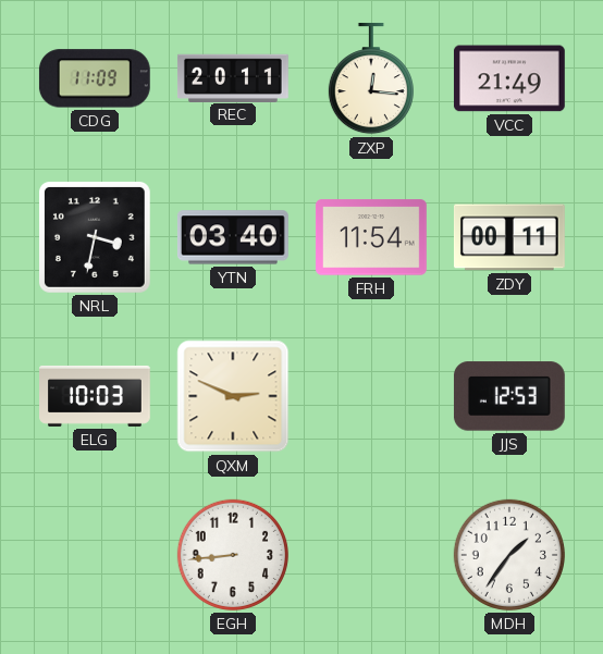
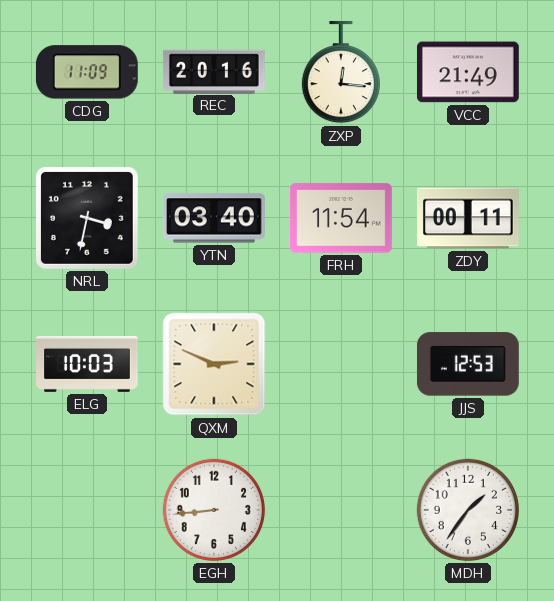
REC: 20:11 -> 20:16
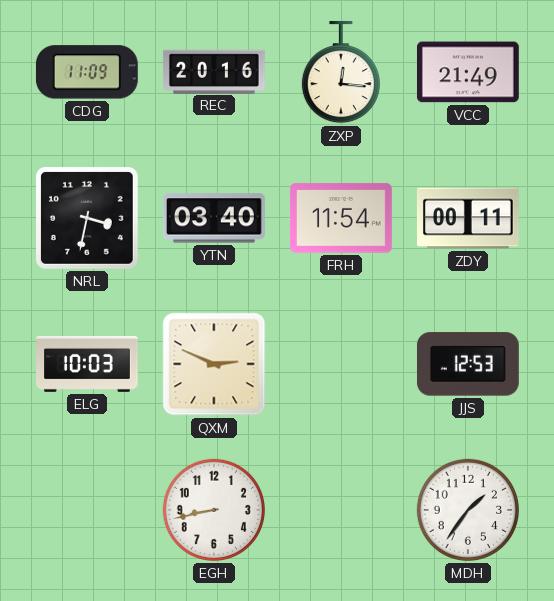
EGH: 8:44 -> 8:43
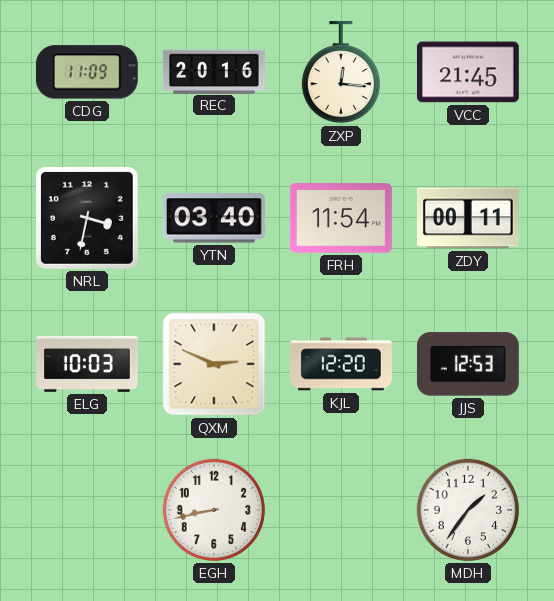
VCC: 21:49 -> 21:45
KJL: none -> 12:20
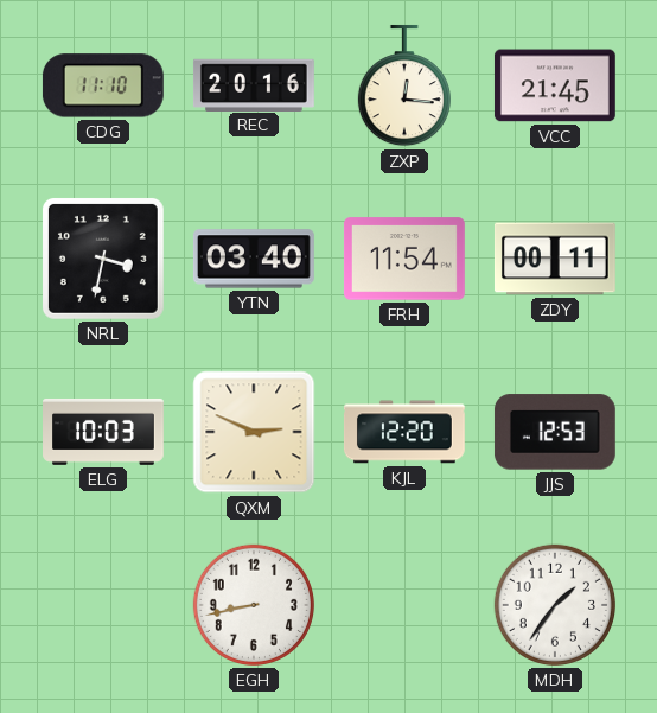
CDG: 11:09 -> 11:10
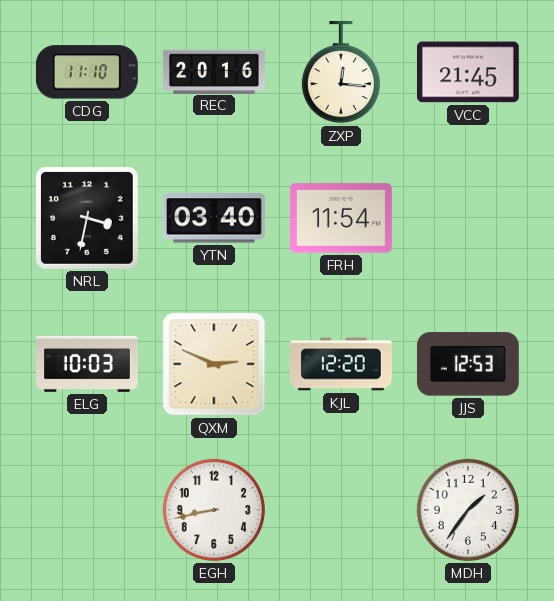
ZDY: 00:11 -> none
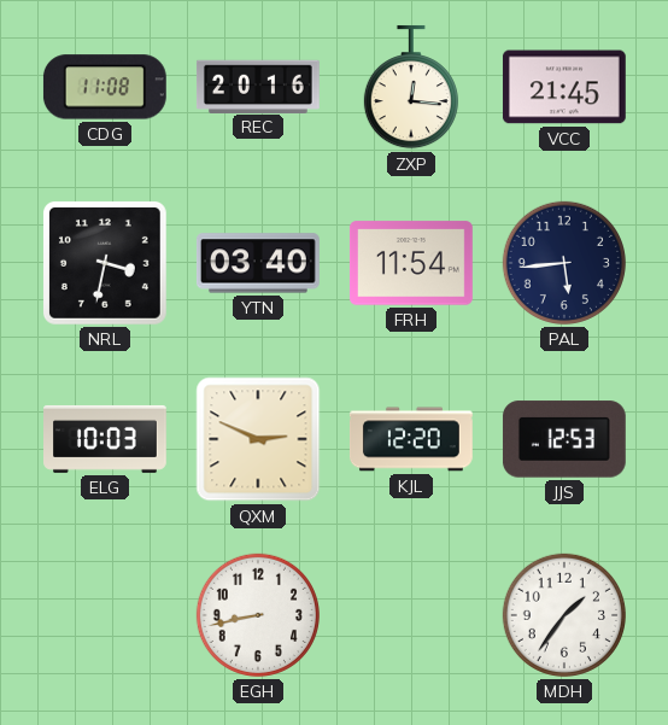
CDG: 11:10 -> 11:08
PAL: none -> 5:44
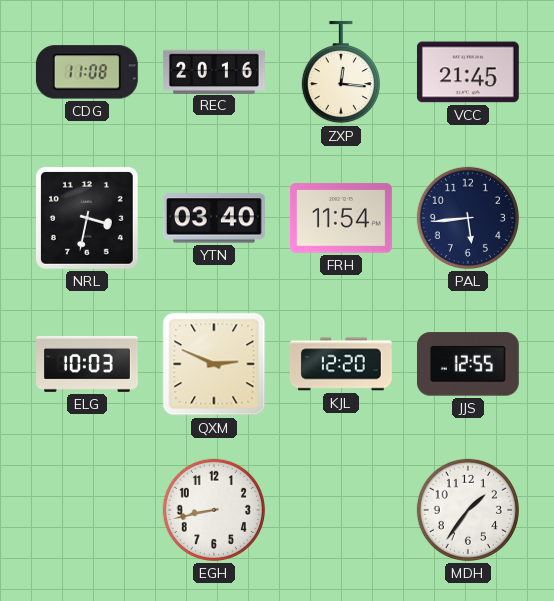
JJS: 12:53 -> 12:55
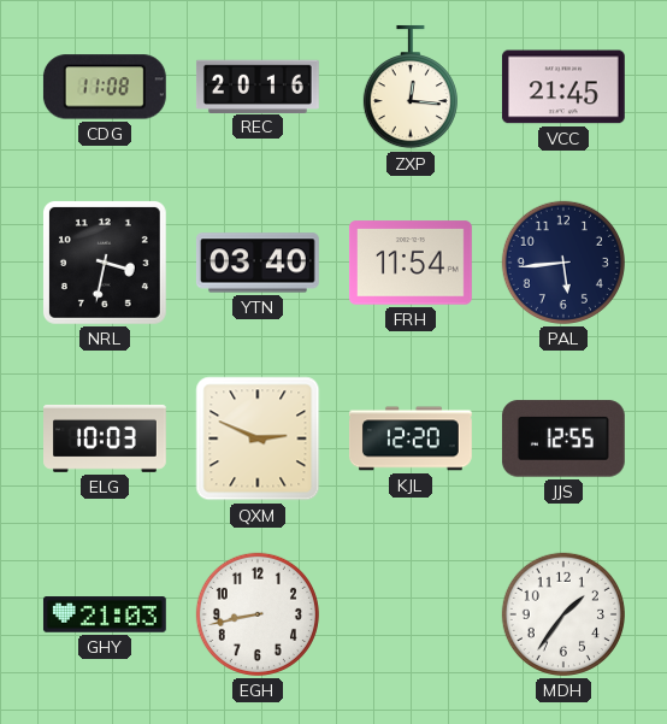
GHY: none -> 21:03
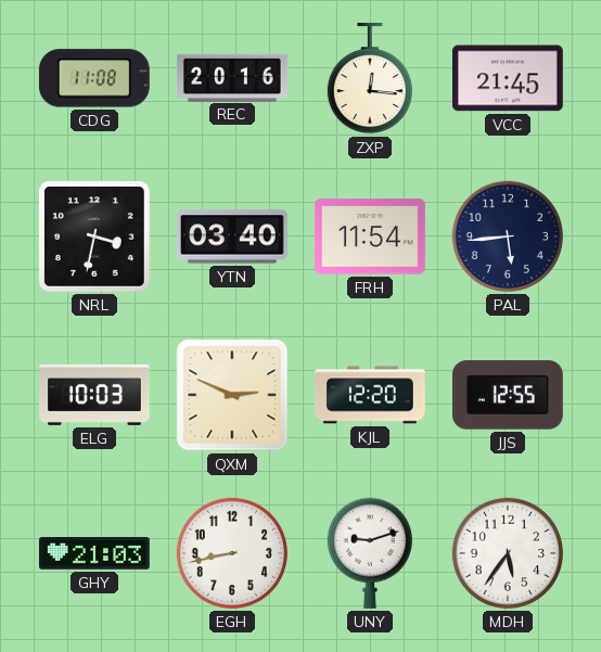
UNY: none -> 9:12
MDH: 1:36 -> 5:36
